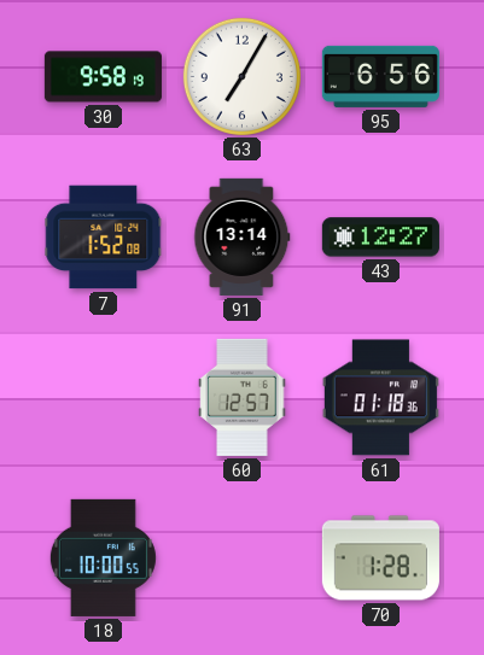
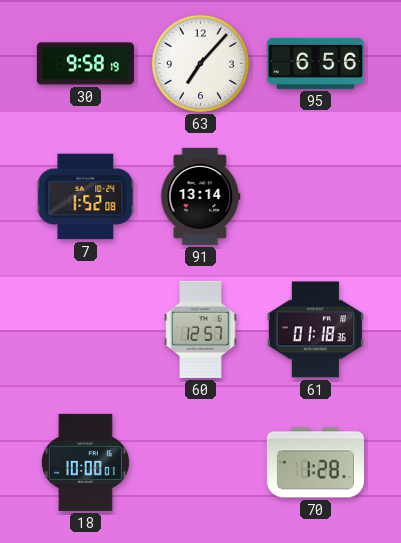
63: 7:05 -> 7:07
43: 12:27 -> none
18: 10:00:55 -> 10:00:01
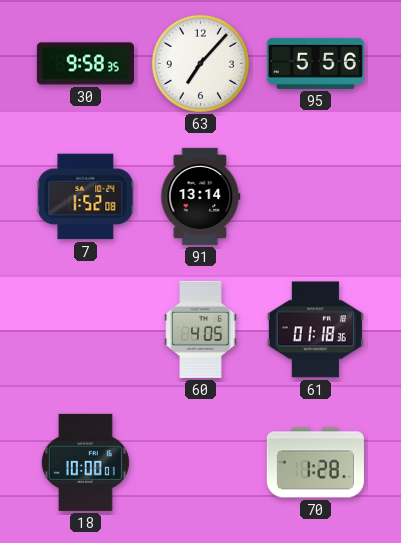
30: 9:58:19 -> 9:58:35
95: 6:56 -> 5:56
60: 12:57 -> 4:05
